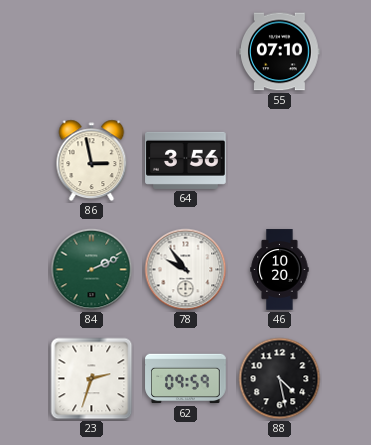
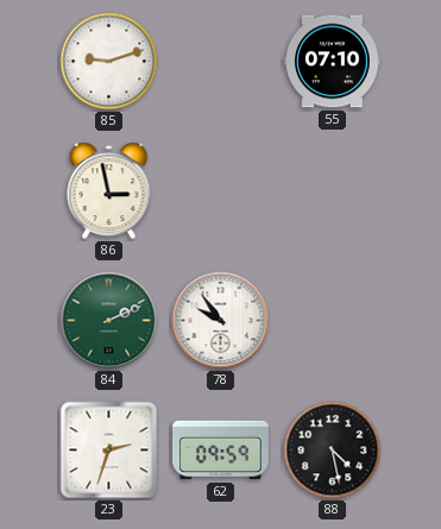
85: none -> 9:12
64: 3:56 -> none
46: 10:20 -> none
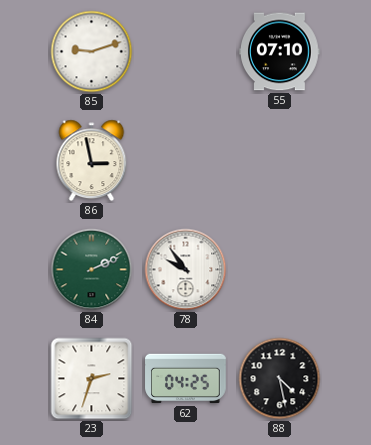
62: 09:59 -> 04:25
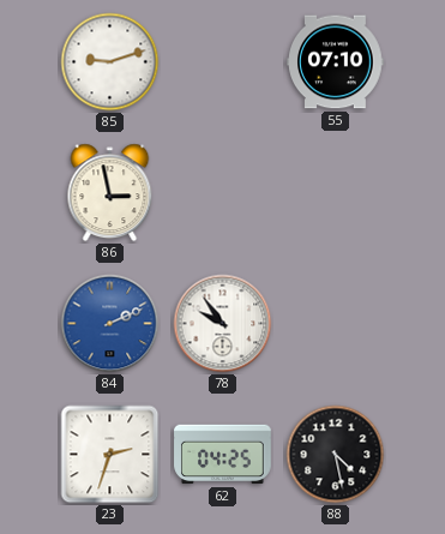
84 dial: green -> blue
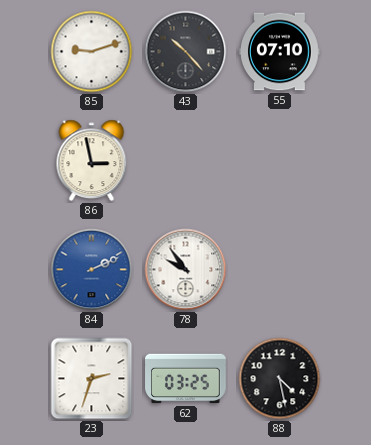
43: none -> 10:23
62: 04:25 -> 03:25
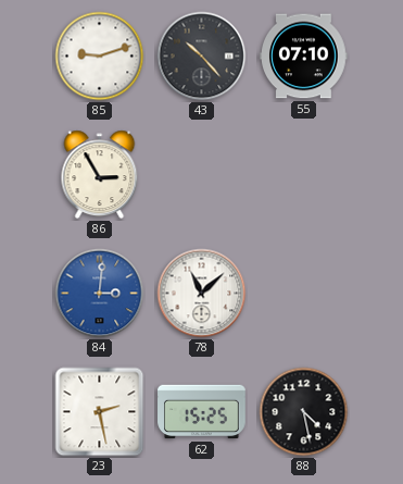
86: 2:58 -> 2:55
84: 2:11 -> 3:01
78: 9:54 -> 11:08
23: 2:33 -> 2:28
62: 03:25 -> 15:25
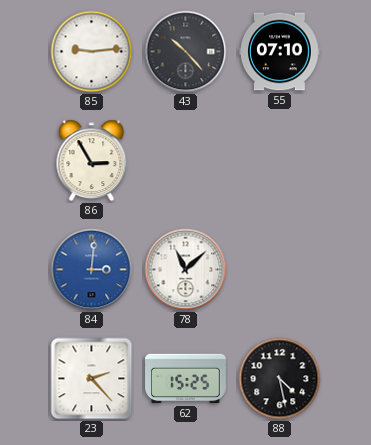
85: 9:12 -> 9:14
23: 2:28 -> 2:23
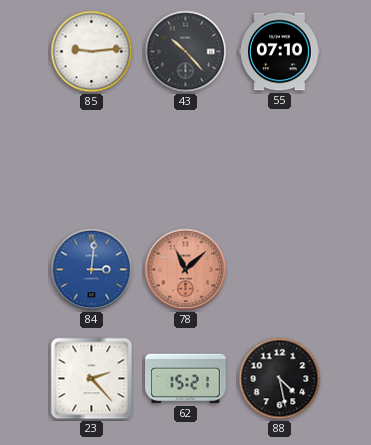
86: 2:55 -> none
78 dial: white -> salmon
62: 15:25 -> 15:21
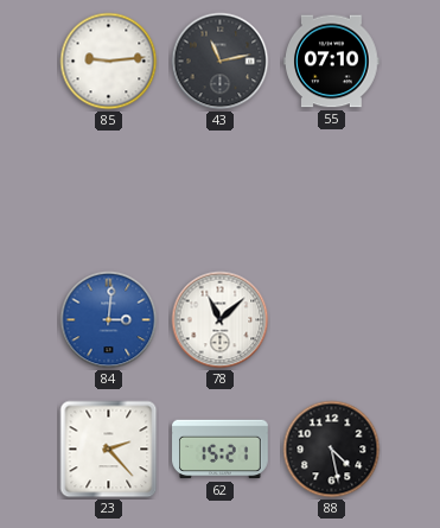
43: 10:23 -> 11:13
78 dial: salmon -> white
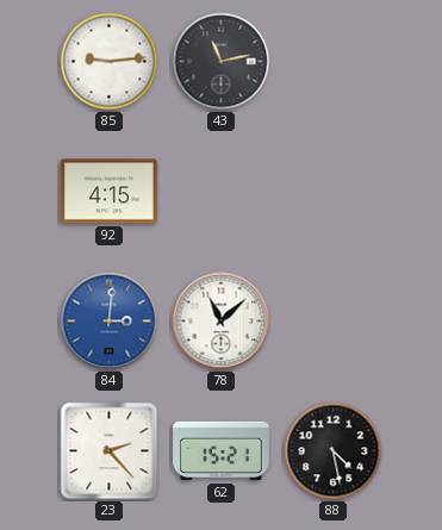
55: 07:10 -> none
92: none -> 4:15
